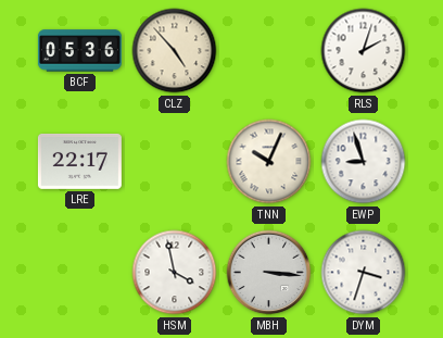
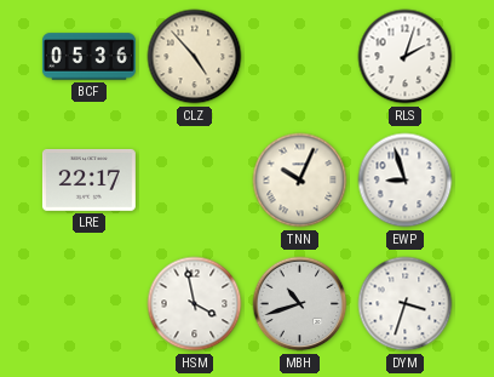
MBH: 3:16 -> 10:42
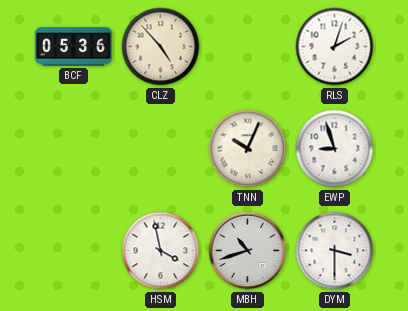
LRE: 22:17 -> none
DYM: 3:33 -> 3:30
